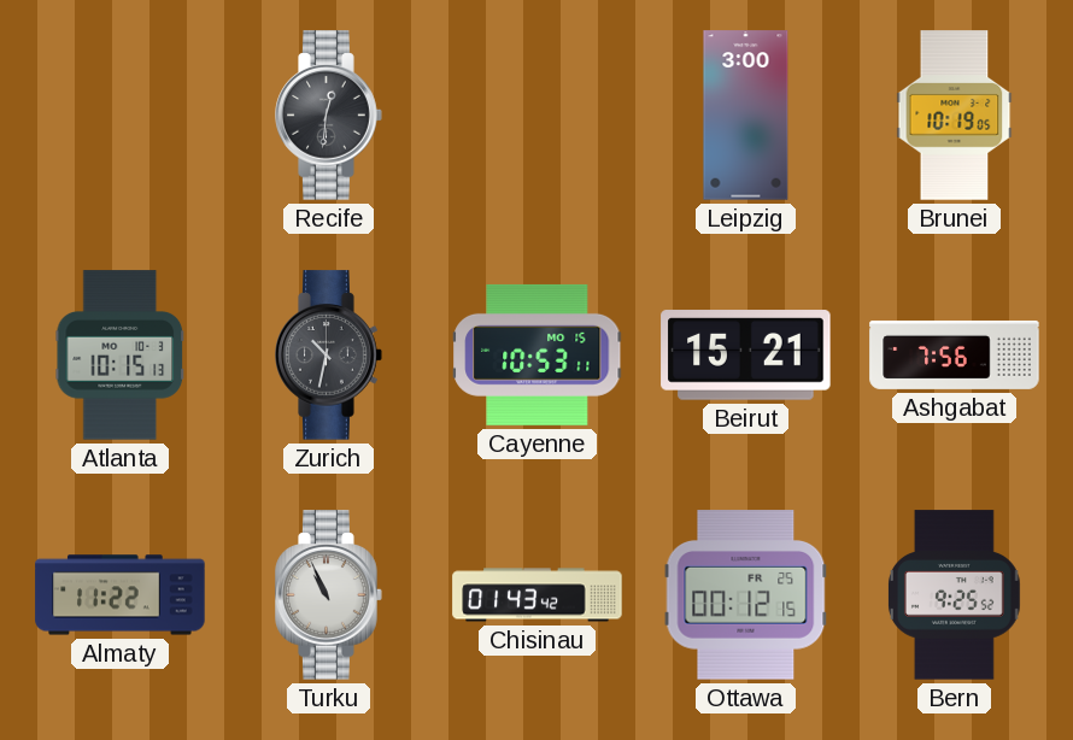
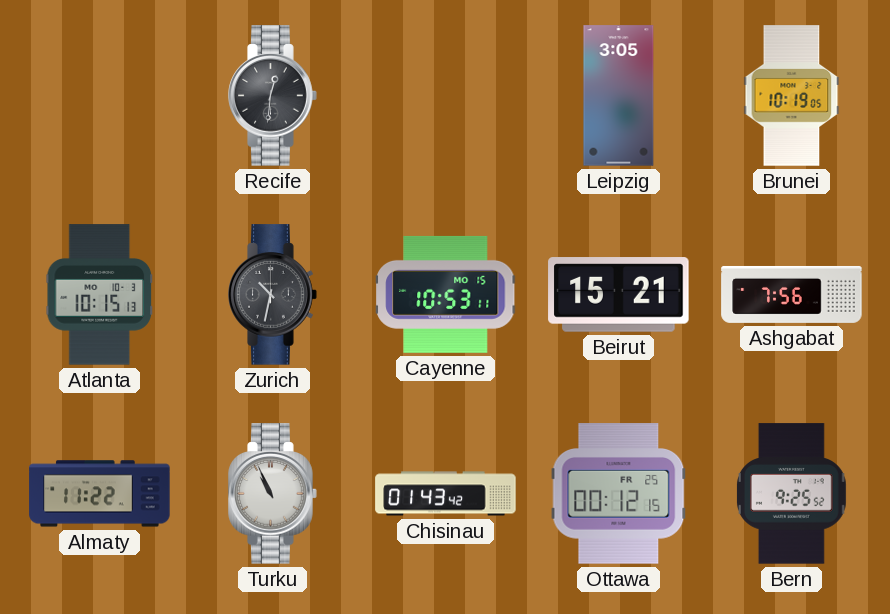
Leipzig: 3:00 -> 3:05
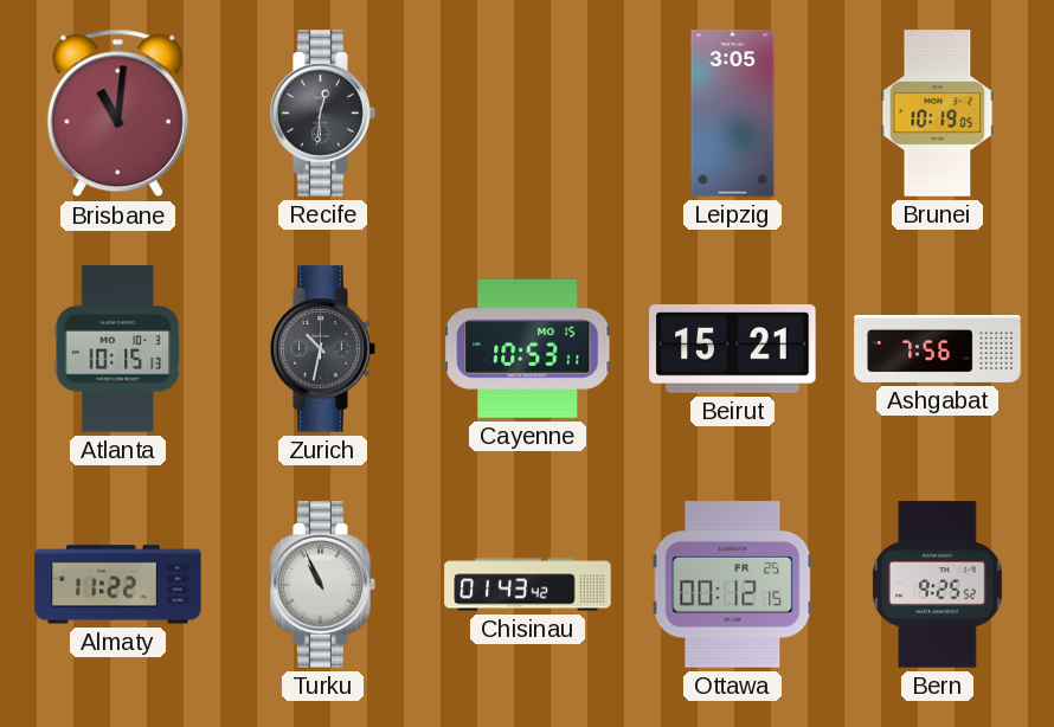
Brisbane: none -> 11:01
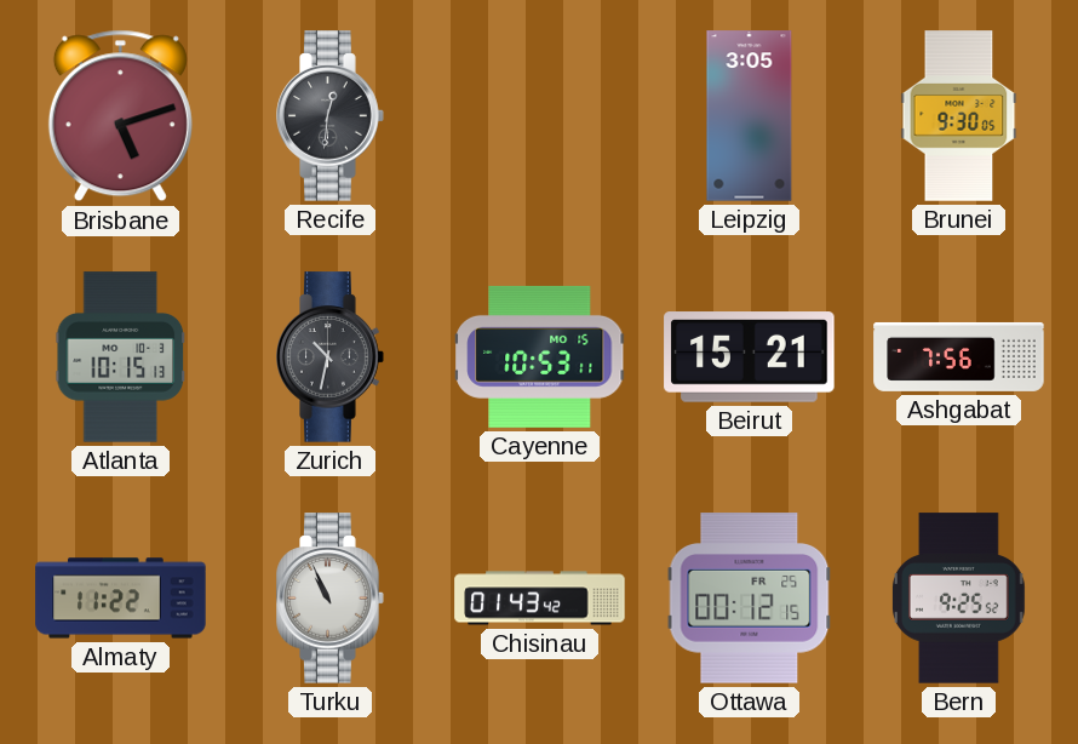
Brisbane: 11:01 -> 5:12
Brunei: 10:19 -> 9:30
